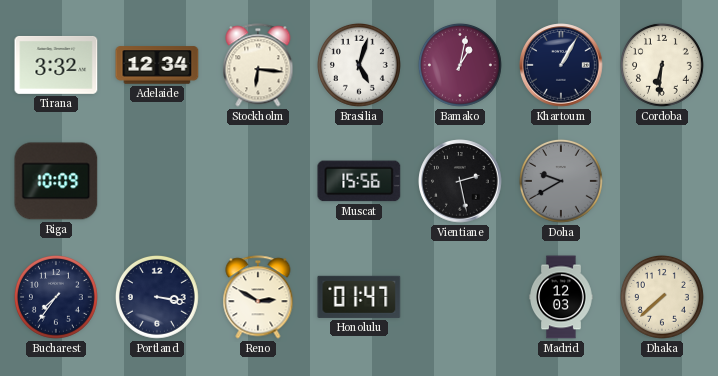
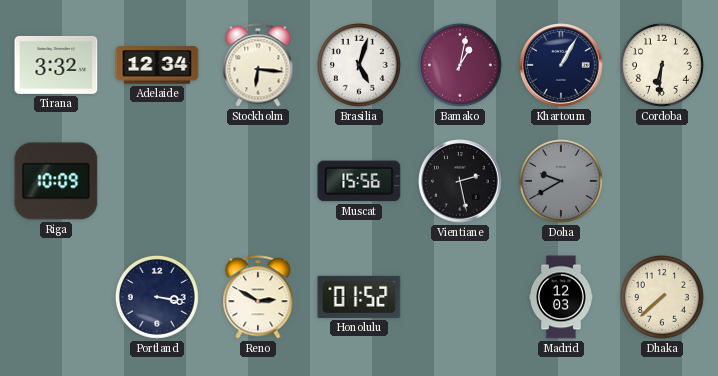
Bucharest: 7:36 -> none
Honolulu: 01:47 -> 01:52
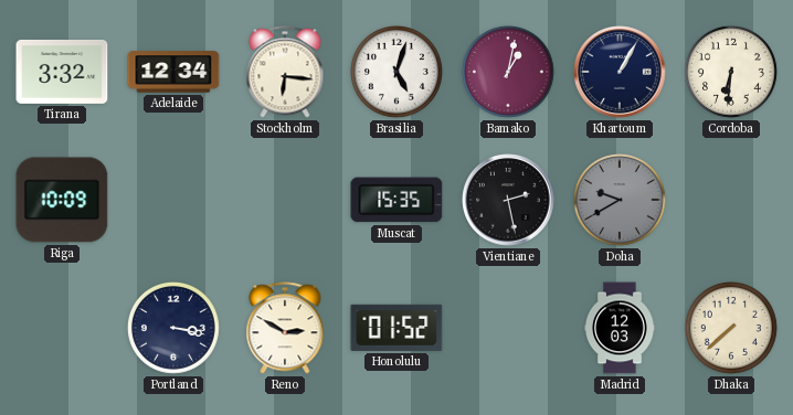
Muscat: 15:56 -> 15:35
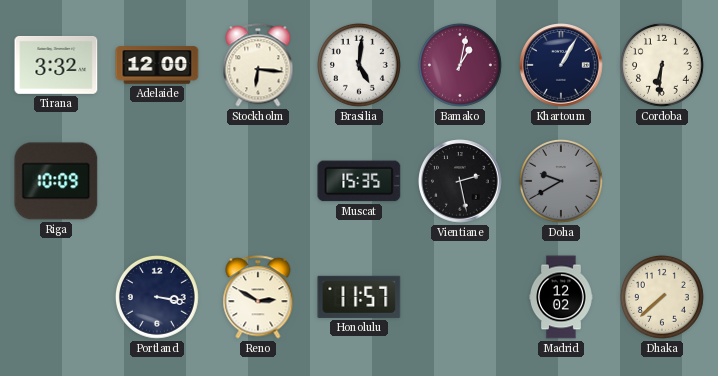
Adelaide: 12:34 -> 12:00
Brasilia: 5:03 -> 5:01
Honolulu: 01:52 -> 11:57
Madrid: 12:03 -> 12:02
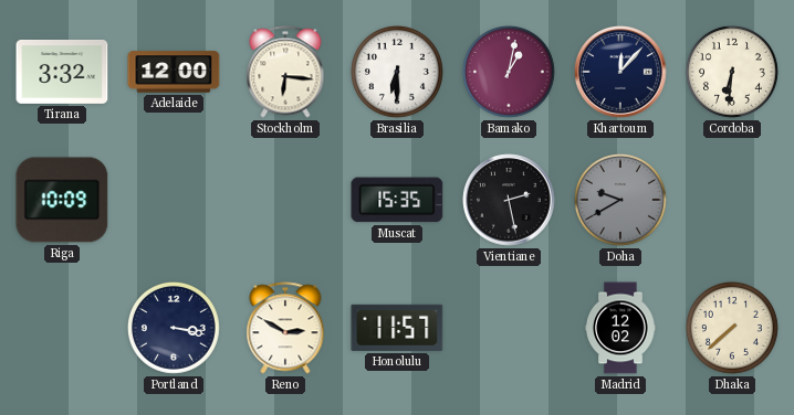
Brasilia: 5:01 -> 6:30
Khartoum: 1:05 -> 12:07
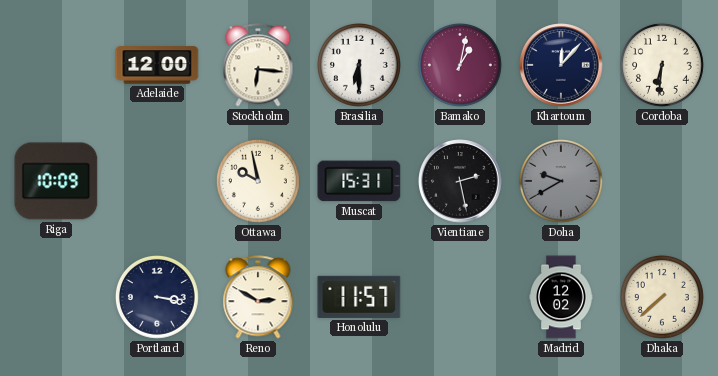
Tirana: 3:32 -> none
Ottawa: none -> 9:58
Muscat: 15:35 -> 15:31
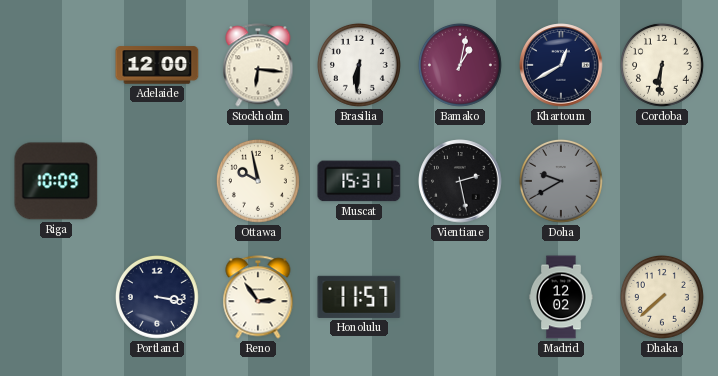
Brasilia: 6:30 -> 6:31
Khartoum: 12:07 -> 12:40
Reno: 2:50 -> 2:54
